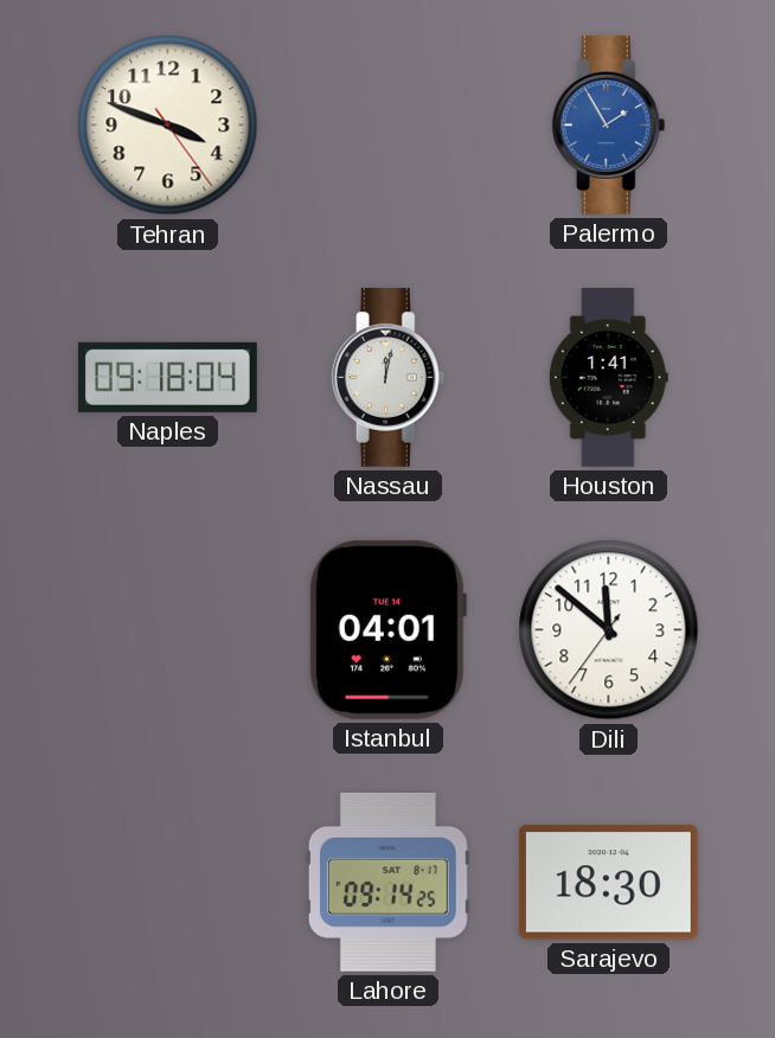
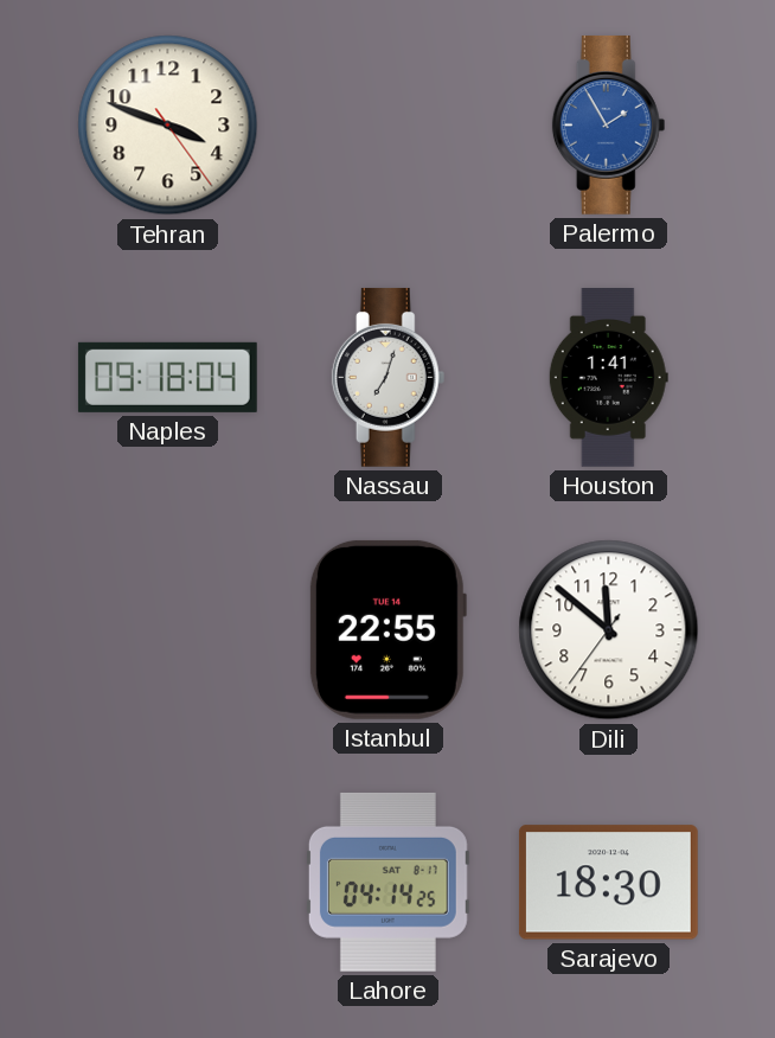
Nassau: 12:02 -> 7:03
Istanbul: 04:01 -> 22:55
Lahore: 09:14 -> 04:14
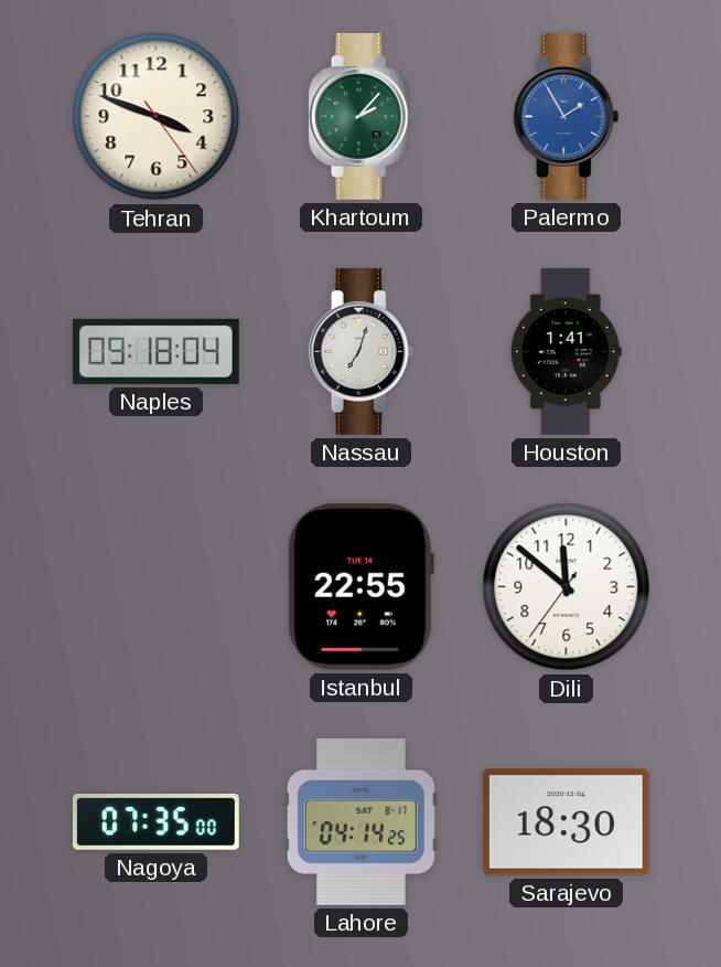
Khartoum: none -> 2:07
Nagoya: none -> 07:35
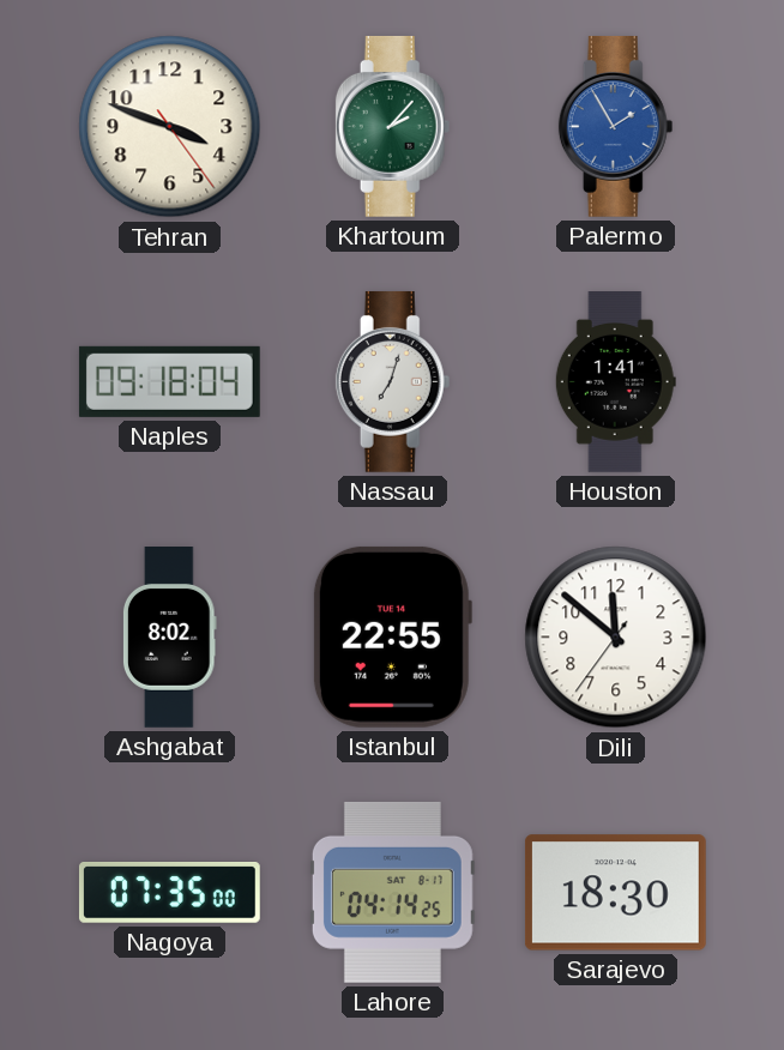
Ashgabat: none -> 8:02
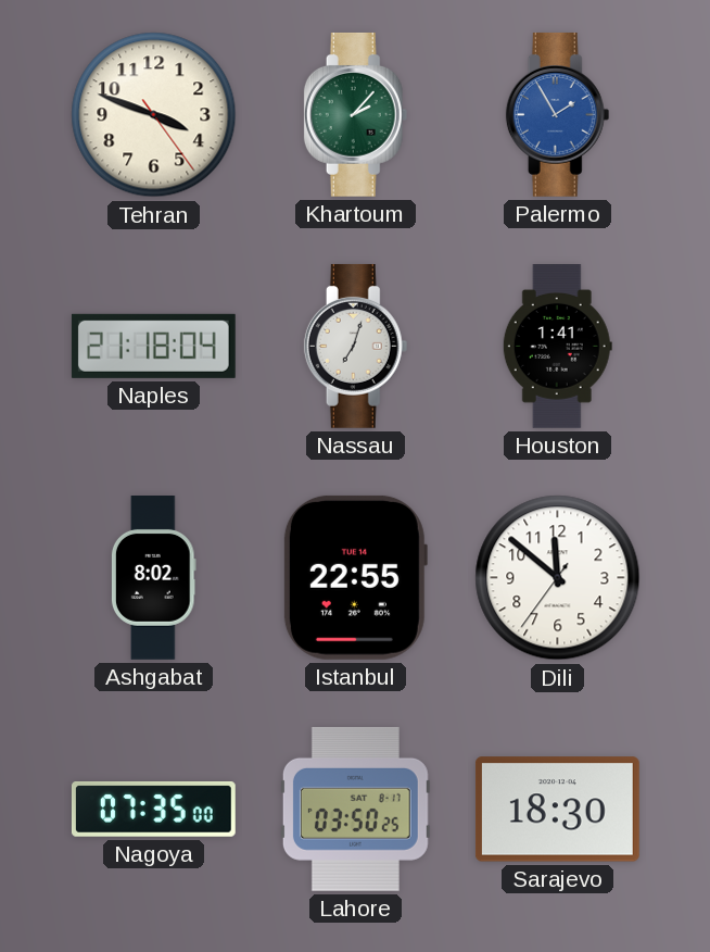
Naples: 09:18 -> 21:18
Lahore: 04:14 -> 03:50
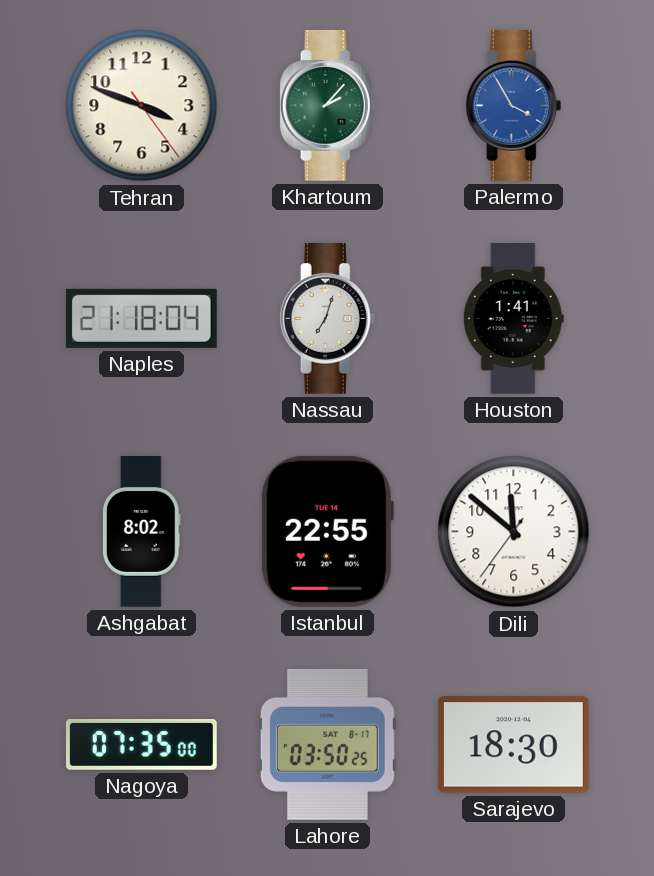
Palermo: 1:55 -> 3:55
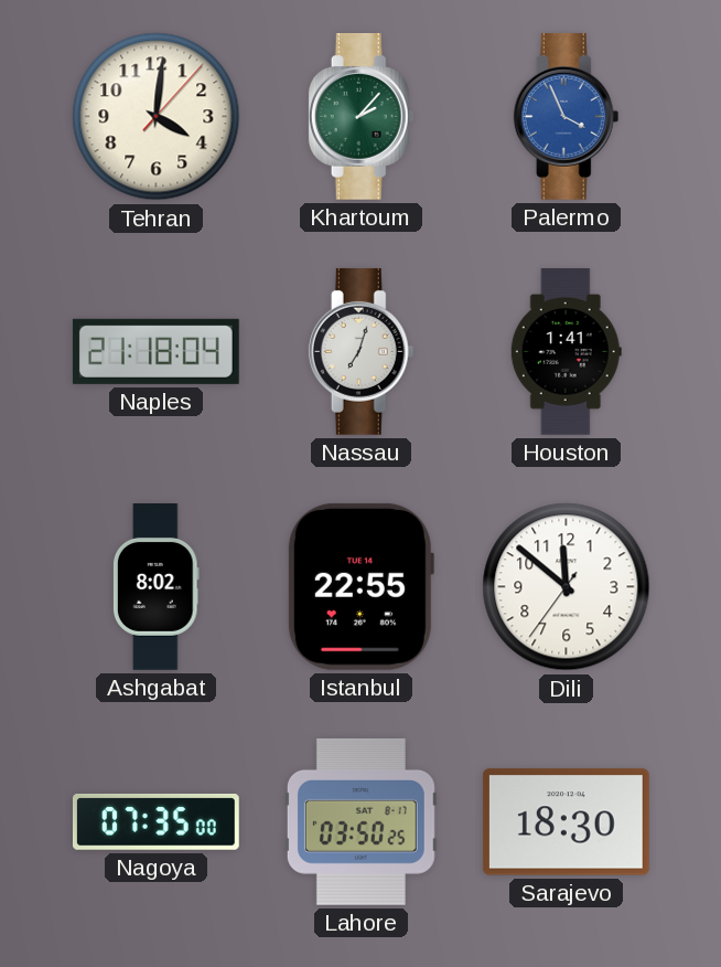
Tehran: 3:48 -> 4:01
Palermo: 3:55 -> 3:56
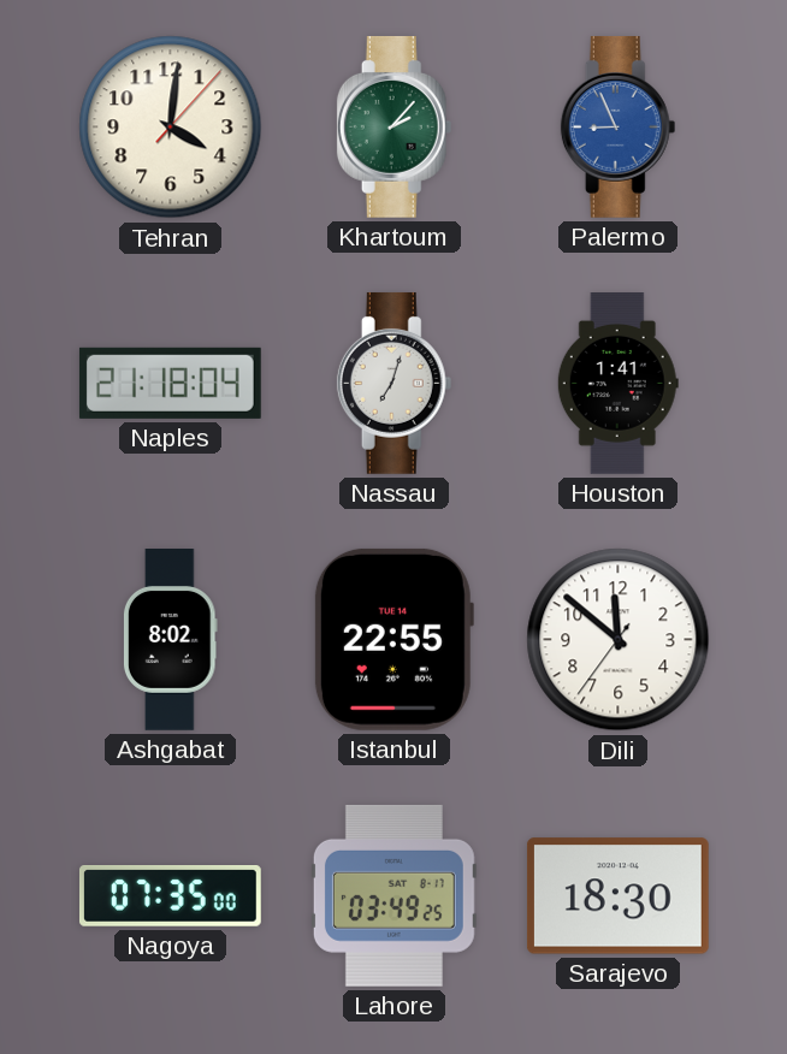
Palermo: 3:56 -> 8:56
Lahore: 03:50 -> 03:49
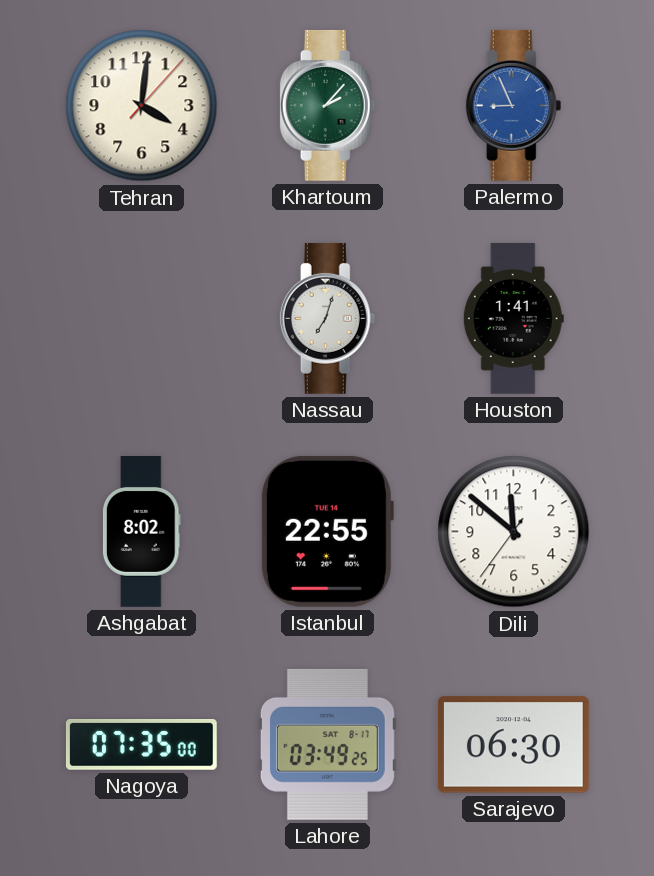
Naples: 21:18 -> none
Sarajevo: 18:30 -> 06:30
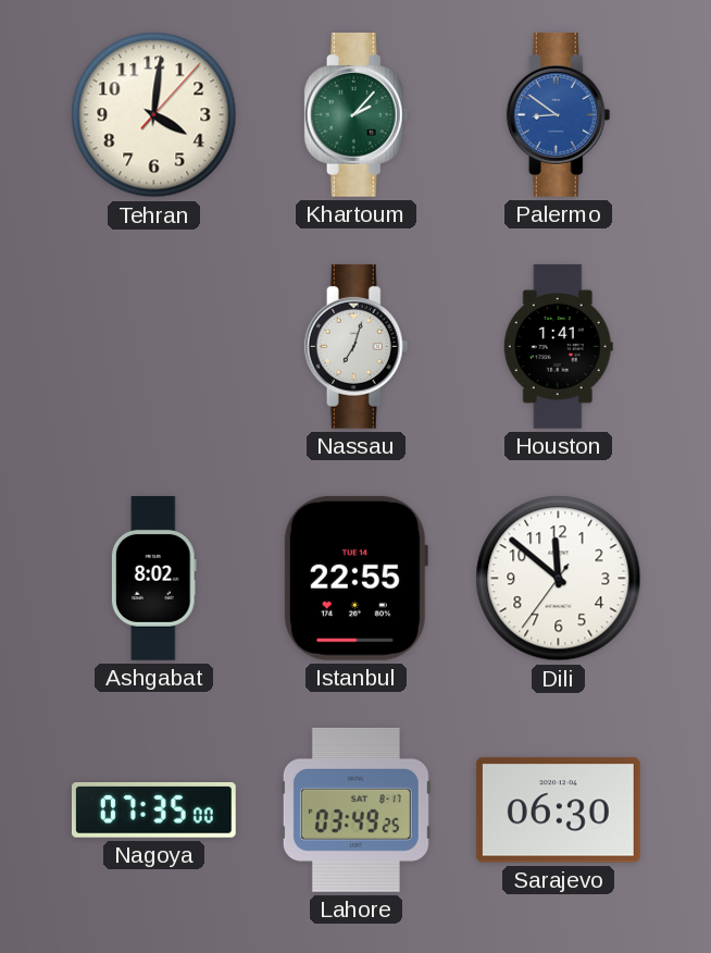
Palermo: 8:56 -> 8:51
